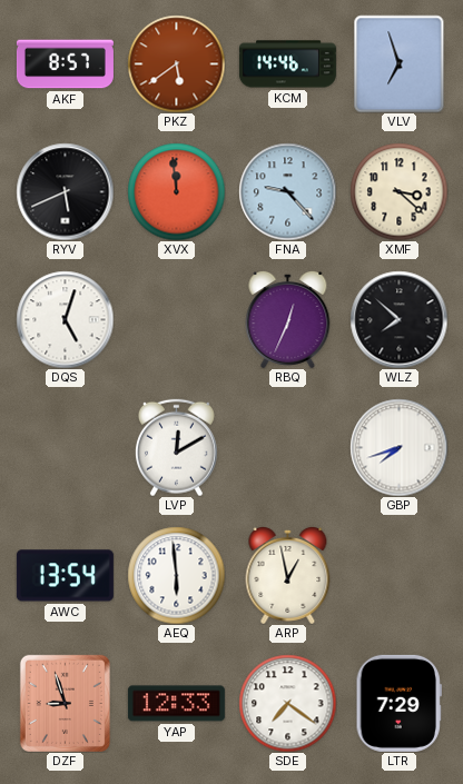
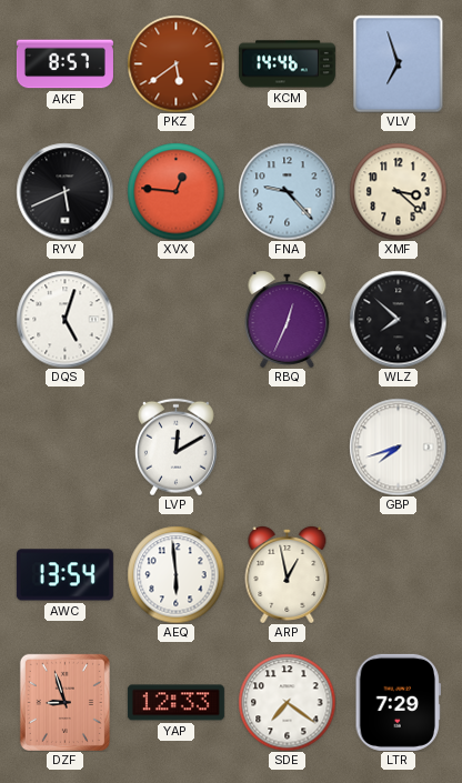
XVX: 11:59 -> 12:46
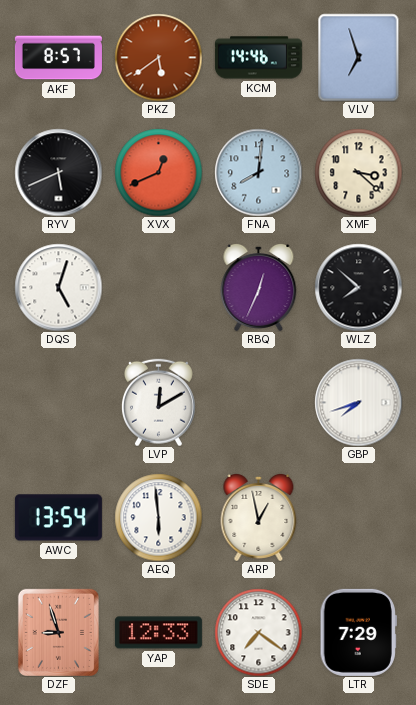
XVX: 12:46 -> 12:41
FNA: 9:23 -> 8:01
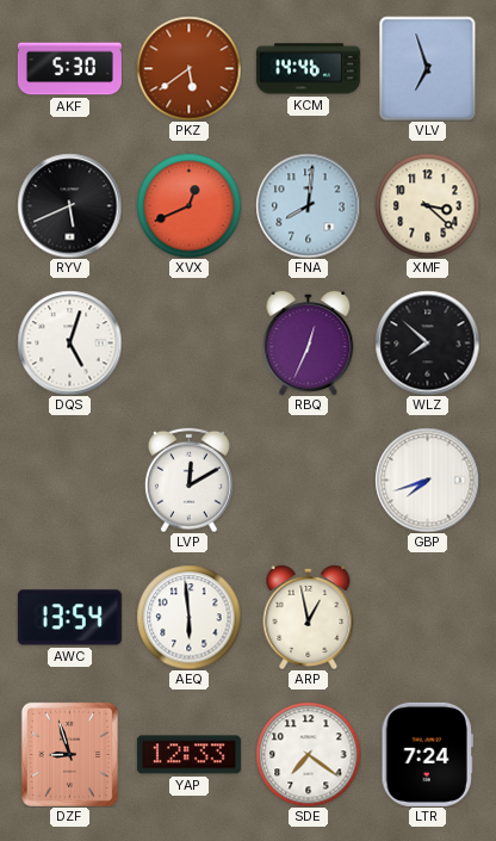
AKF: 8:57 -> 5:30
LTR: 7:29 -> 7:24
